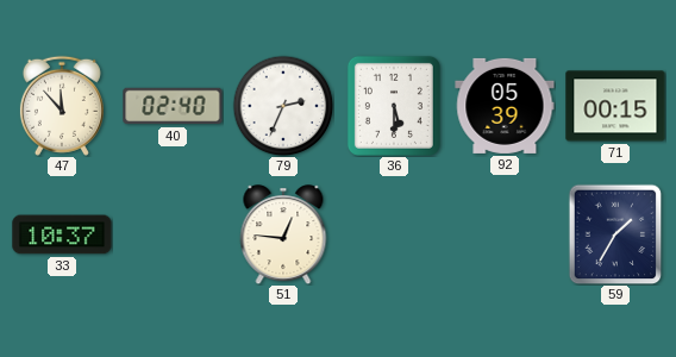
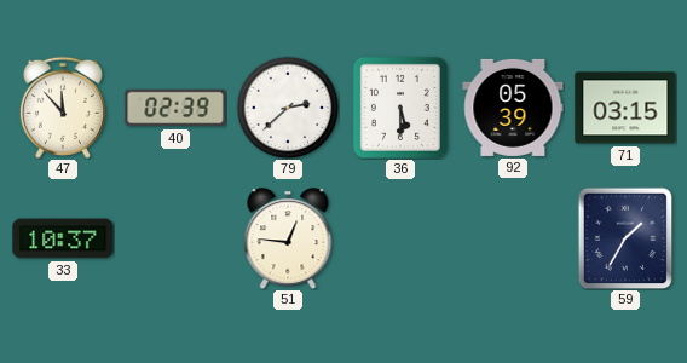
40: 02:40 -> 02:39
79: 2:34 -> 2:38
71: 00:15 -> 03:15
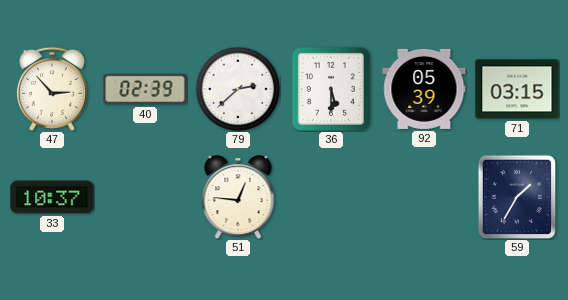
47: 11:53 -> 2:53
